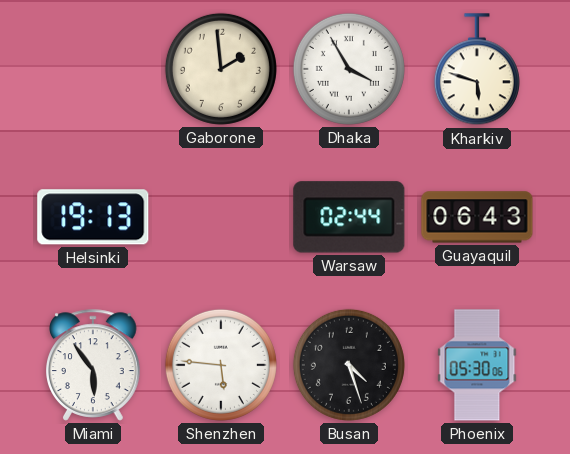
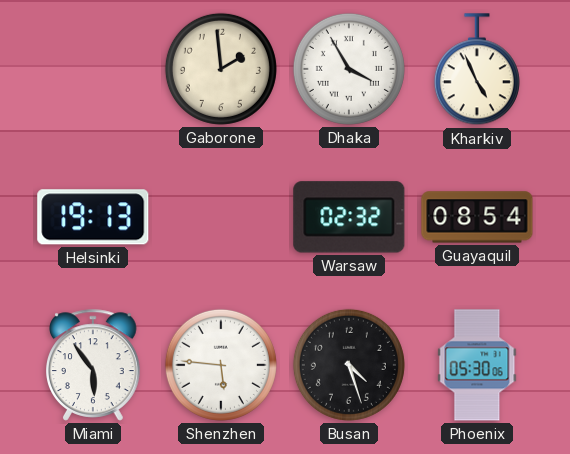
Kharkiv: 5:48 -> 4:56
Warsaw: 02:44 -> 02:32
Guayaquil: 06:43 -> 08:54
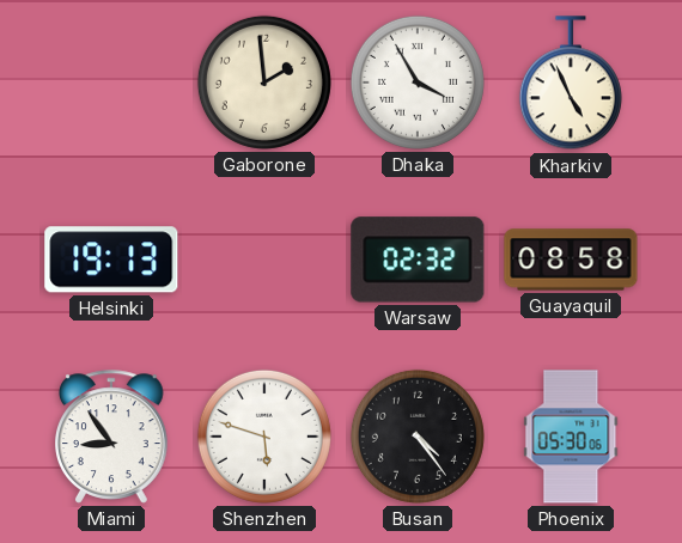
Guayaquil: 08:54 -> 08:58
Miami: 5:54 -> 8:54
Shenzhen: 5:46 -> 5:48
Busan: 4:27 -> 4:24
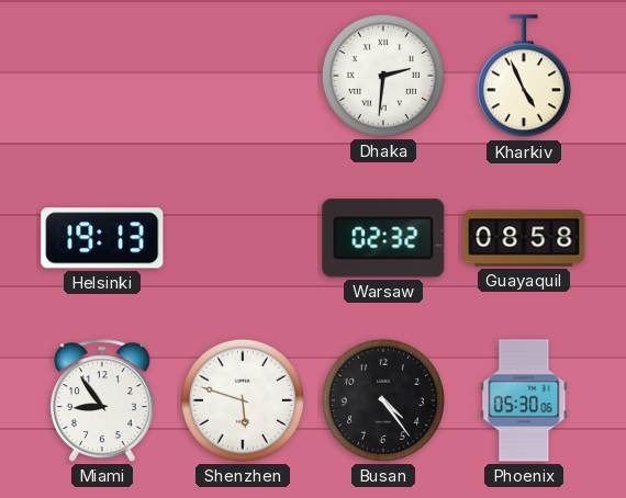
Gaborone: 1:59 -> none
Dhaka: 3:55 -> 2:31
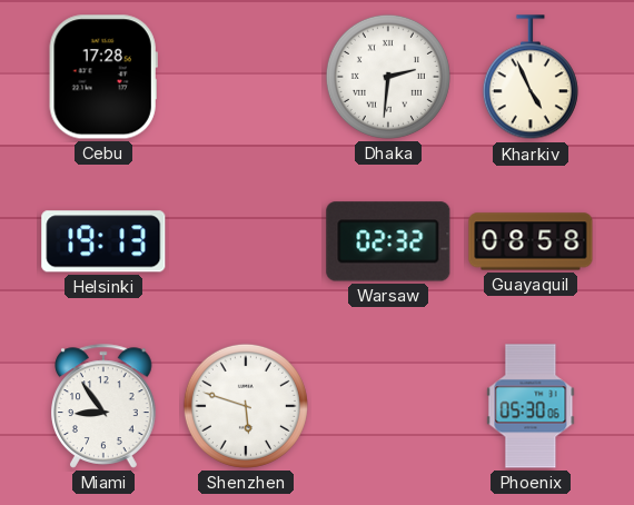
Cebu: none -> 17:28
Busan: 4:24 -> none
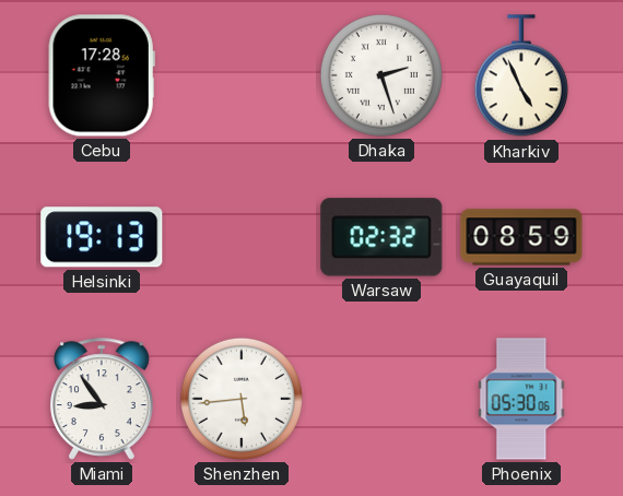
Dhaka: 2:31 -> 2:27
Guayaquil: 08:58 -> 08:59
Shenzhen: 5:48 -> 5:44
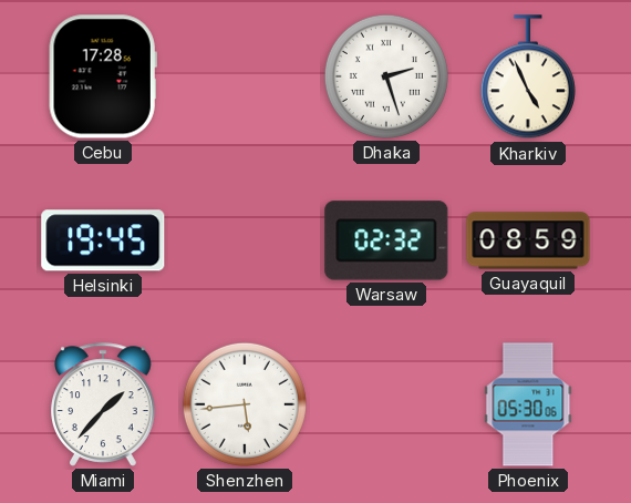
Helsinki: 19:13 -> 19:45
Miami: 8:54 -> 1:37
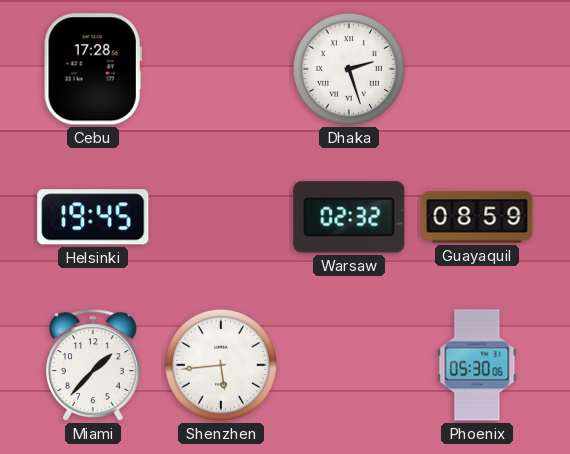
Kharkiv: 4:56 -> none
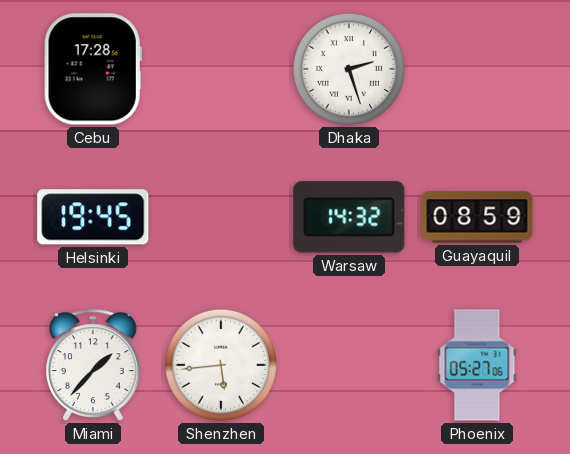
Warsaw: 02:32 -> 14:32
Phoenix: 05:30 -> 05:27
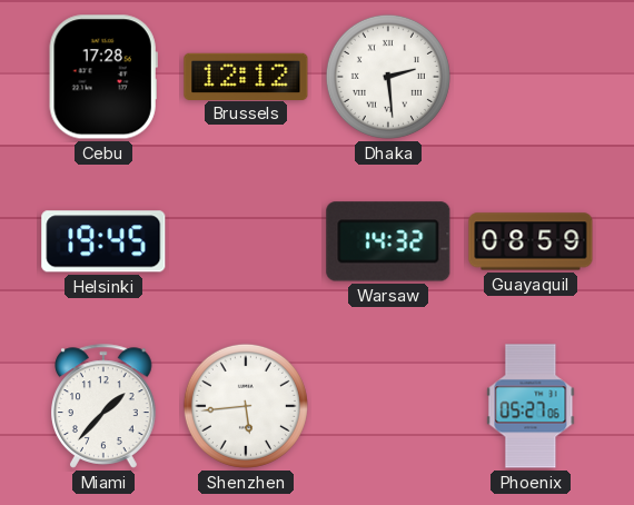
Brussels: none -> 12:12
Dhaka: 2:27 -> 2:29
